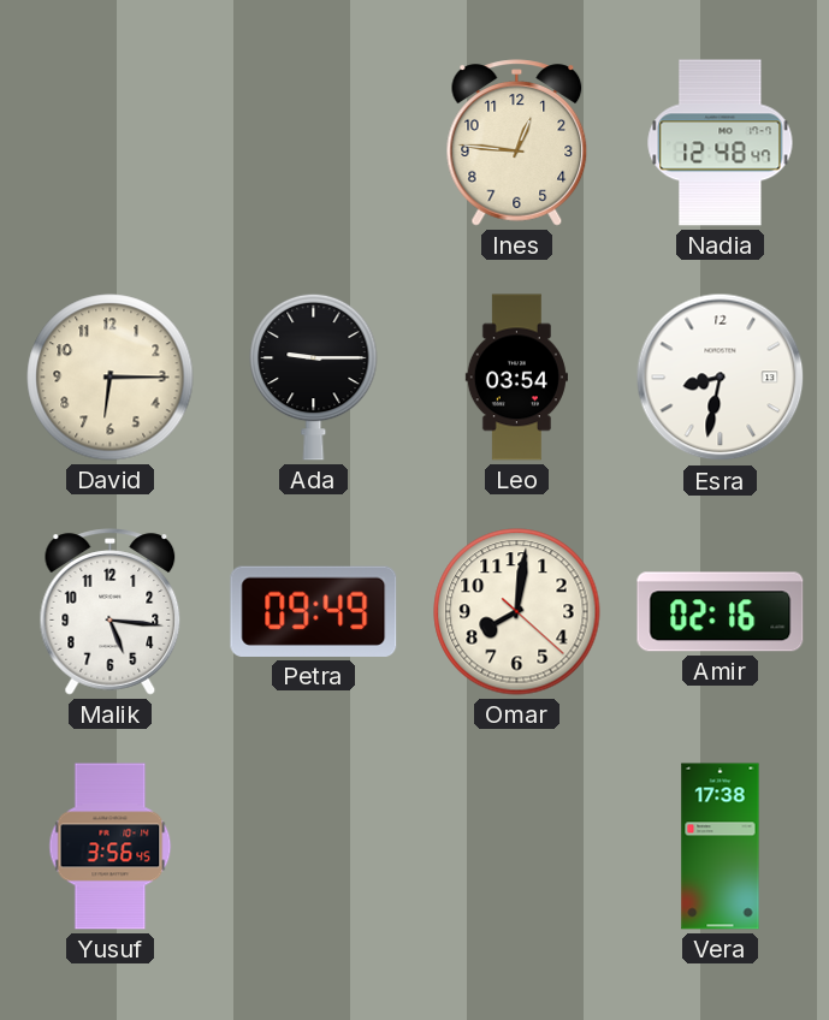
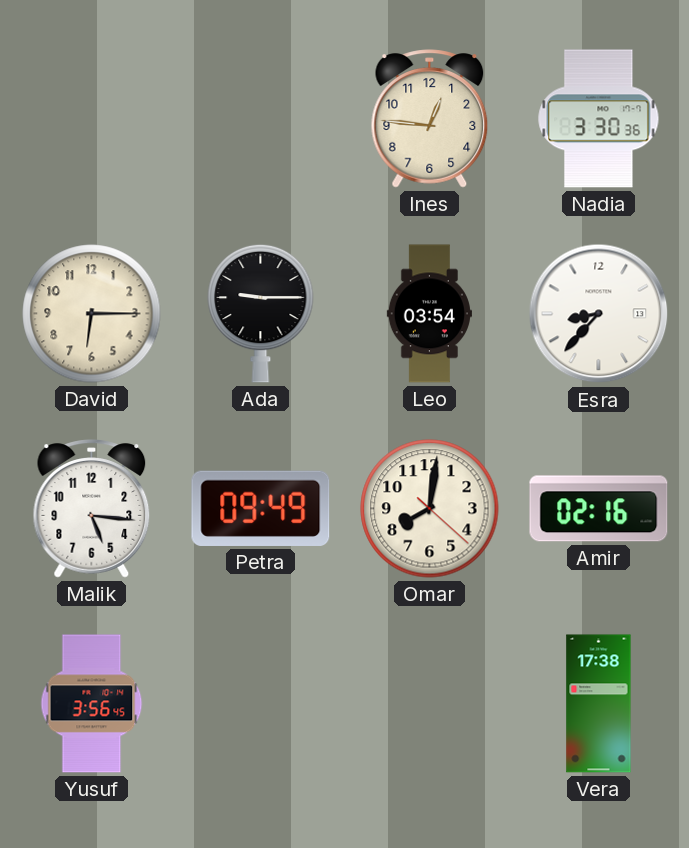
Nadia: 12:48 -> 3:30
Esra: 8:32 -> 8:37
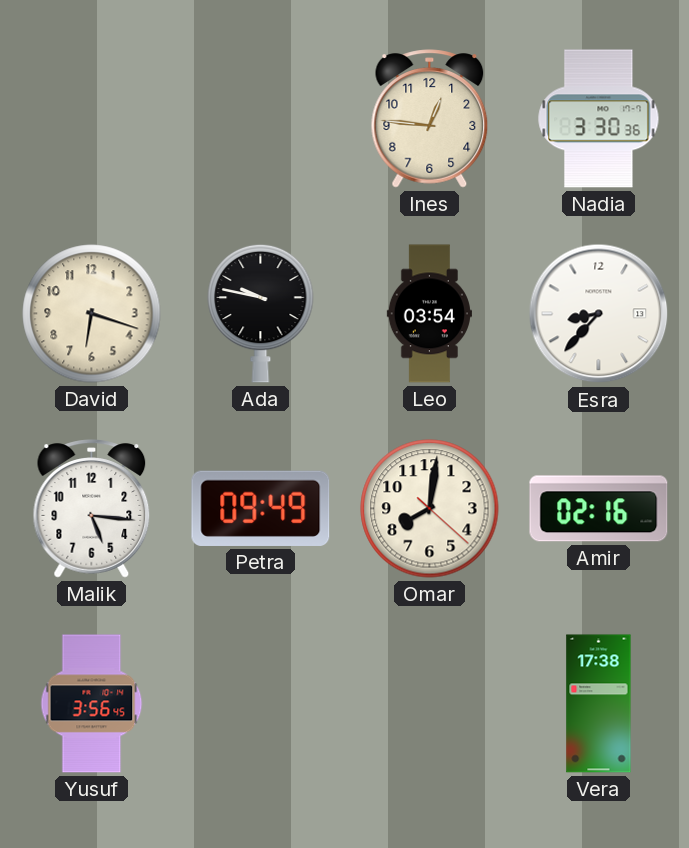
David: 6:15 -> 6:18
Ada: 9:15 -> 9:47
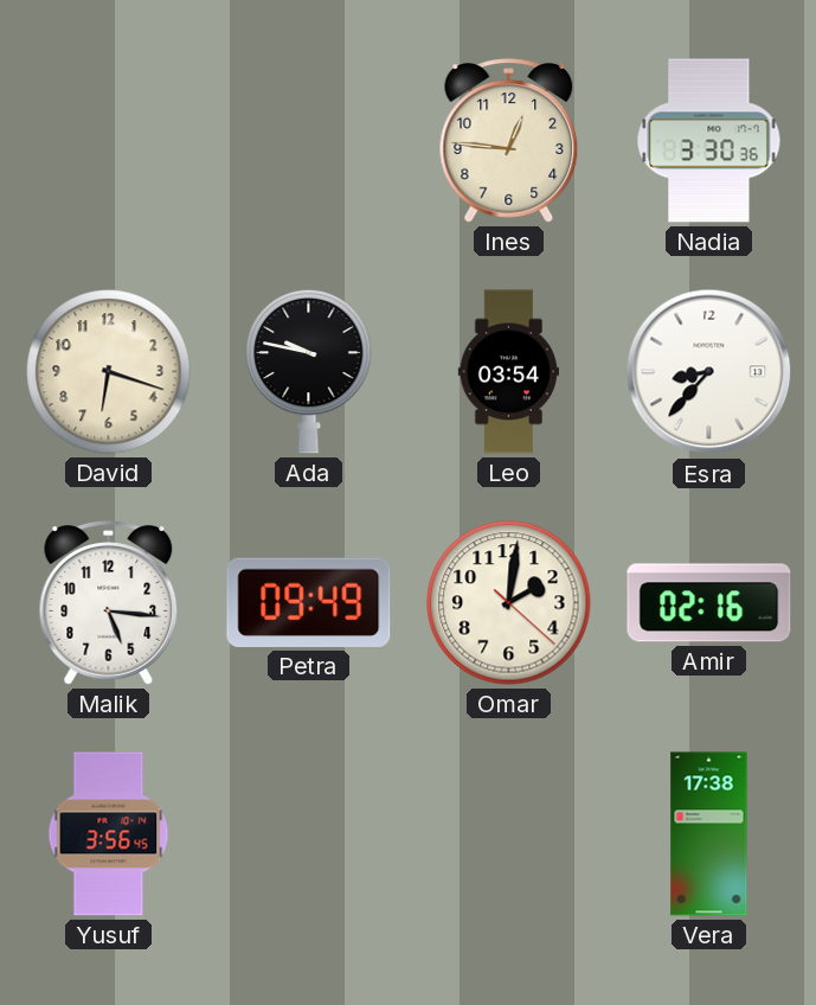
Omar: 8:01 -> 2:01
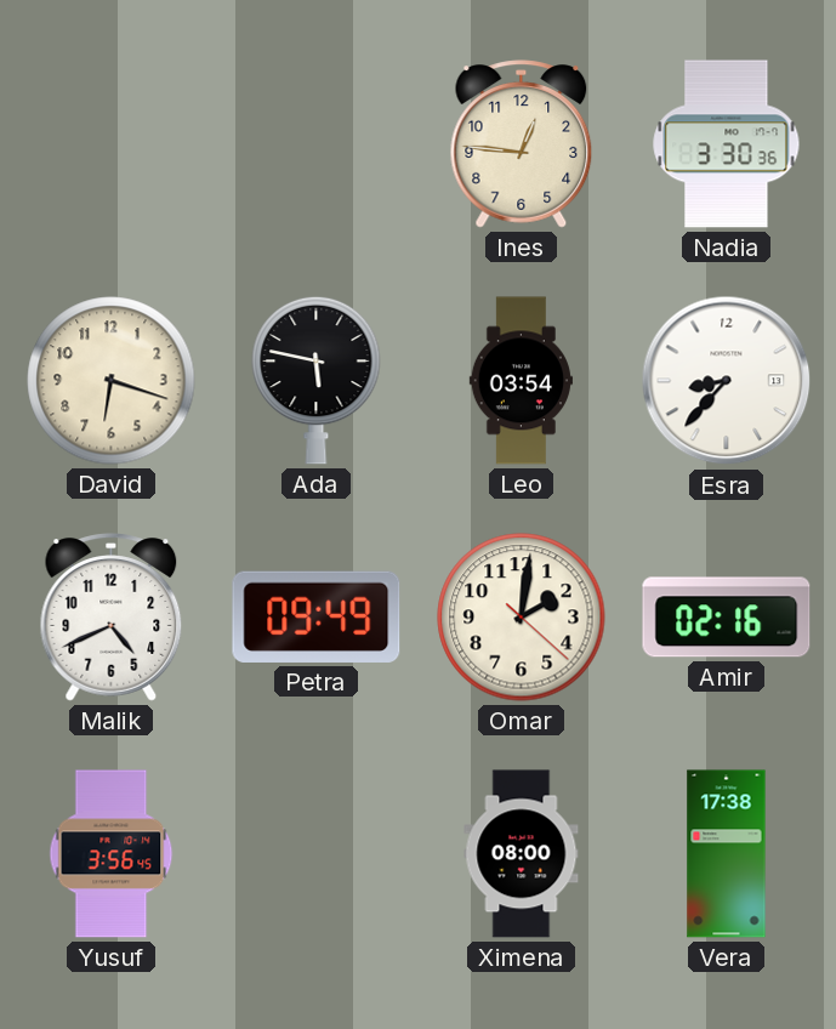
Ada: 9:47 -> 5:47
Malik: 5:16 -> 4:41
Ximena: none -> 08:00
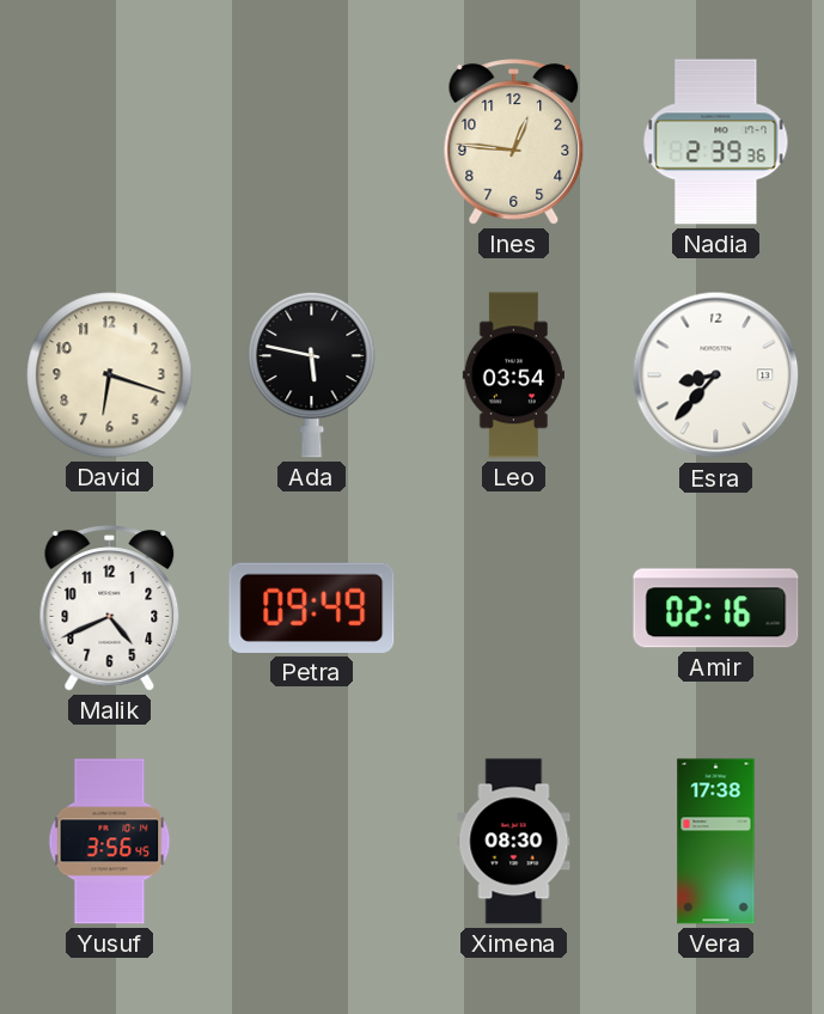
Nadia: 3:30 -> 2:39
Omar: 2:01 -> none
Ximena: 08:00 -> 08:30
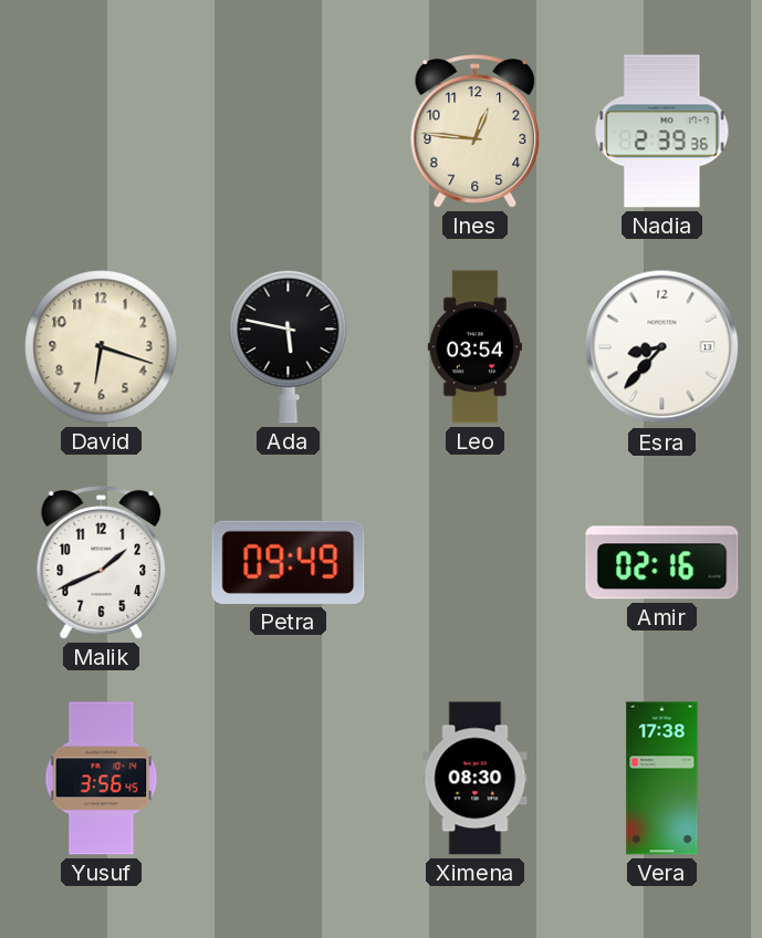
Malik: 4:41 -> 1:41
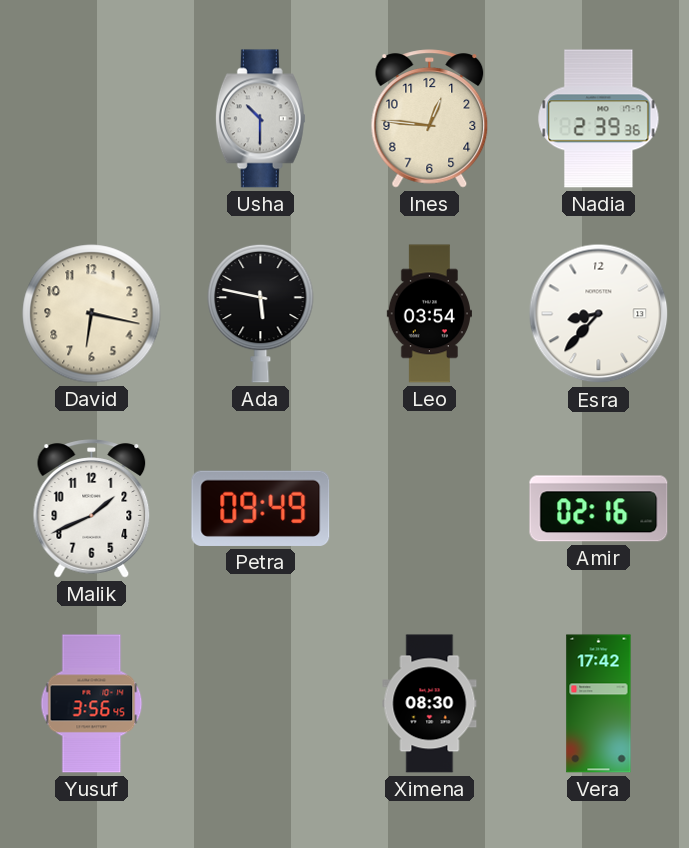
Usha: none -> 10:30
David: 6:18 -> 6:17
Vera: 17:38 -> 17:42
